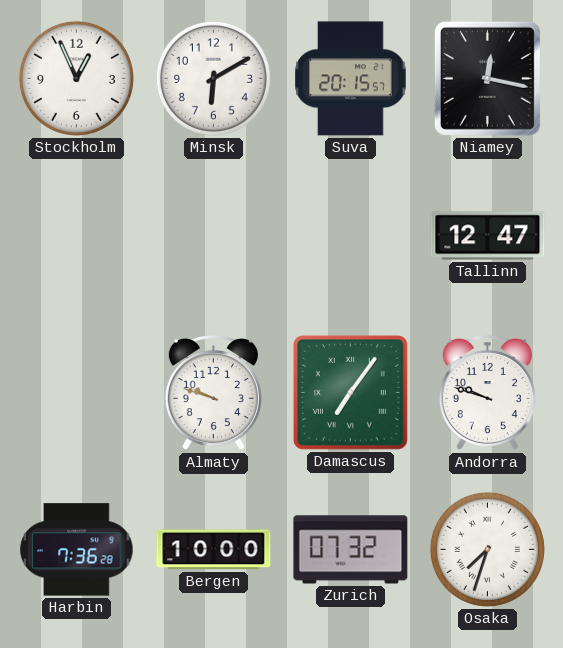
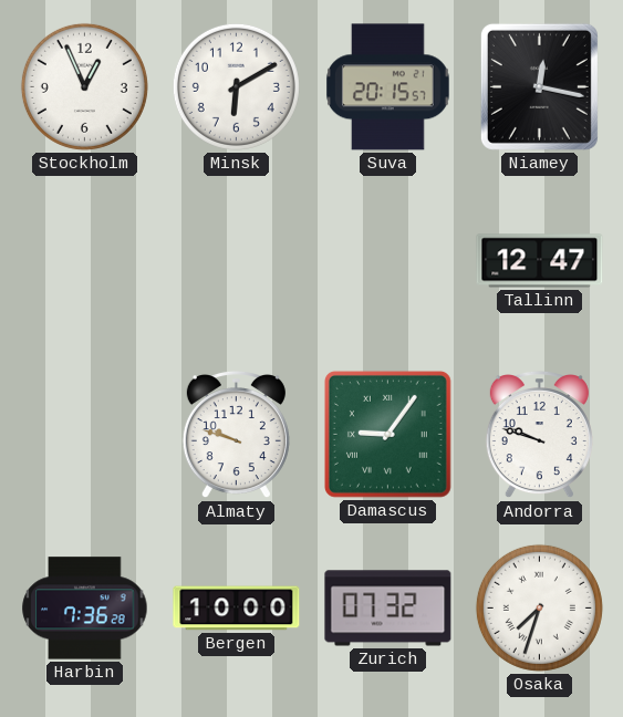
Damascus: 7:06 -> 9:06
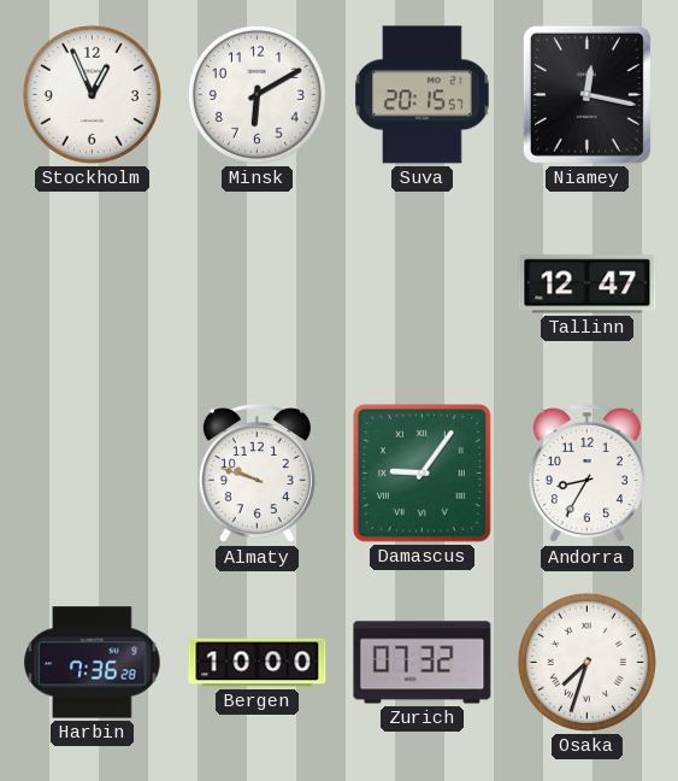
Andorra: 9:48 -> 8:35
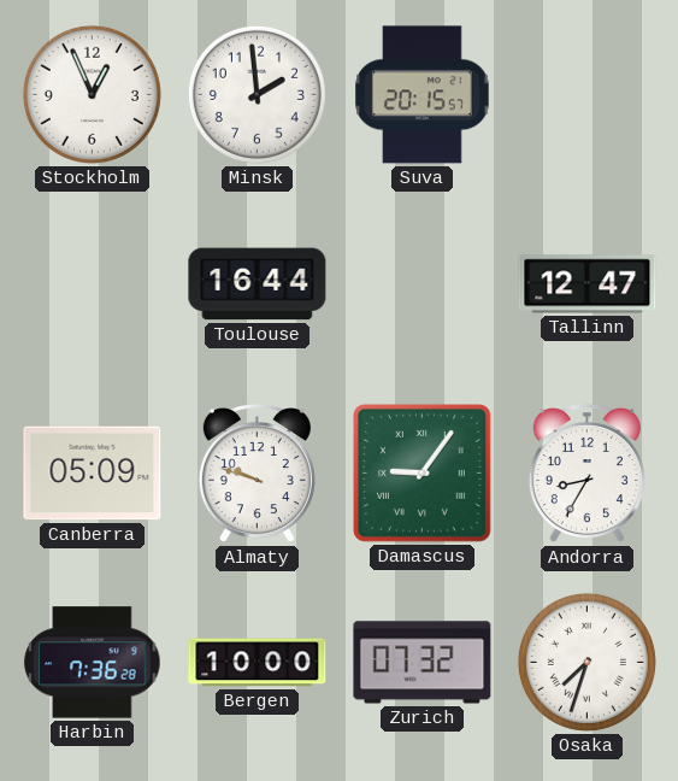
Minsk: 6:10 -> 1:59
Niamey: 12:17 -> none
Toulouse: none -> 16:44
Canberra: none -> 05:09
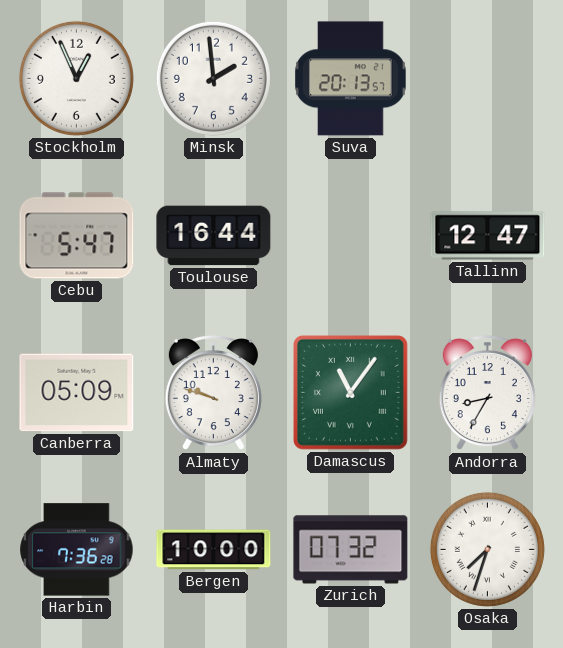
Suva: 20:15 -> 20:13
Cebu: none -> 5:47
Damascus: 9:06 -> 11:06
